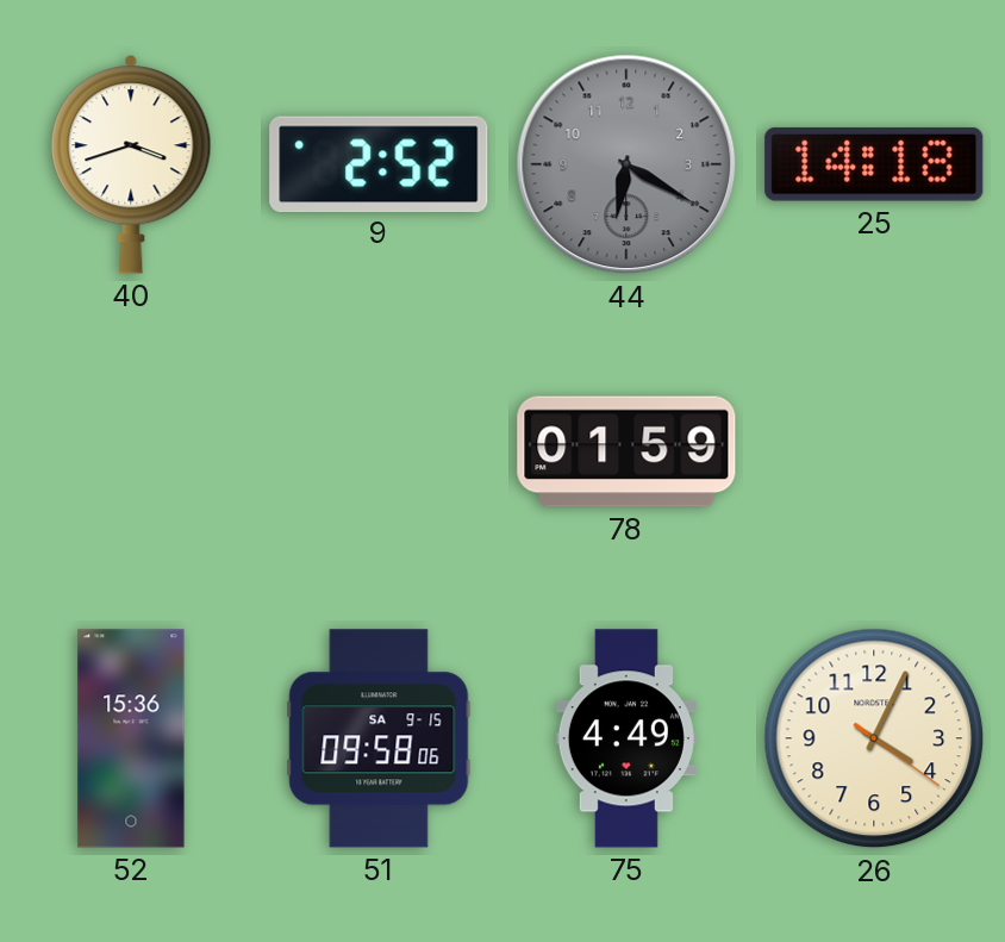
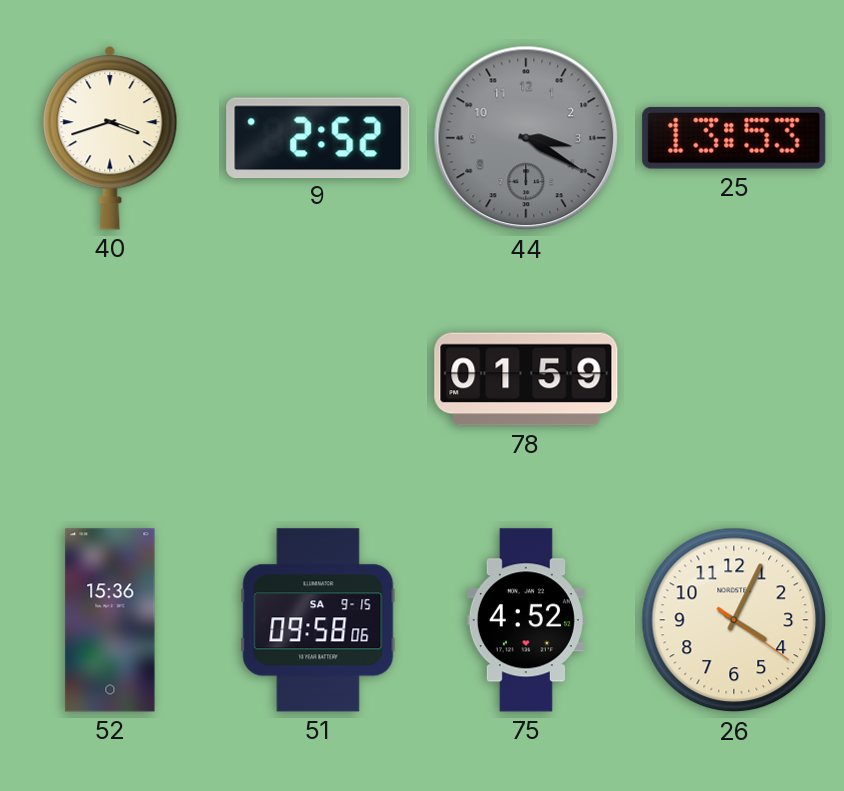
44: 6:20 -> 3:20
25: 14:18 -> 13:53
75: 4:49 -> 4:52
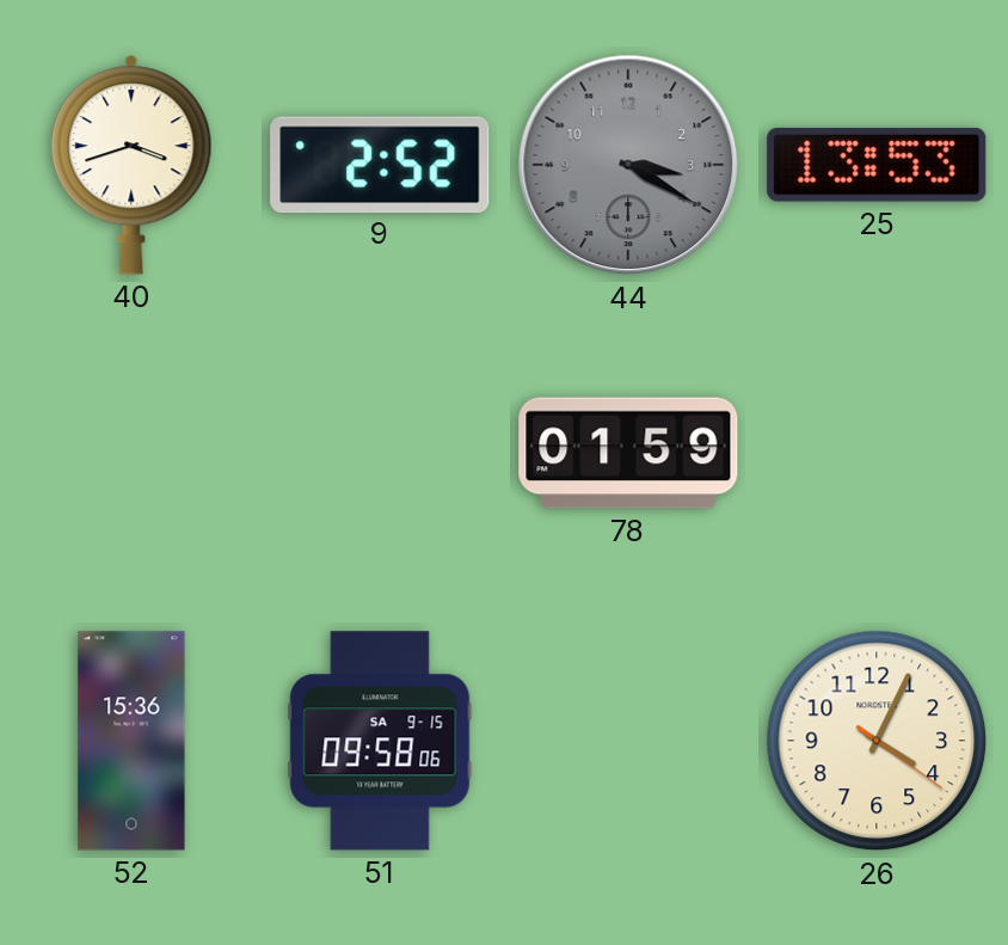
75: 4:52 -> none
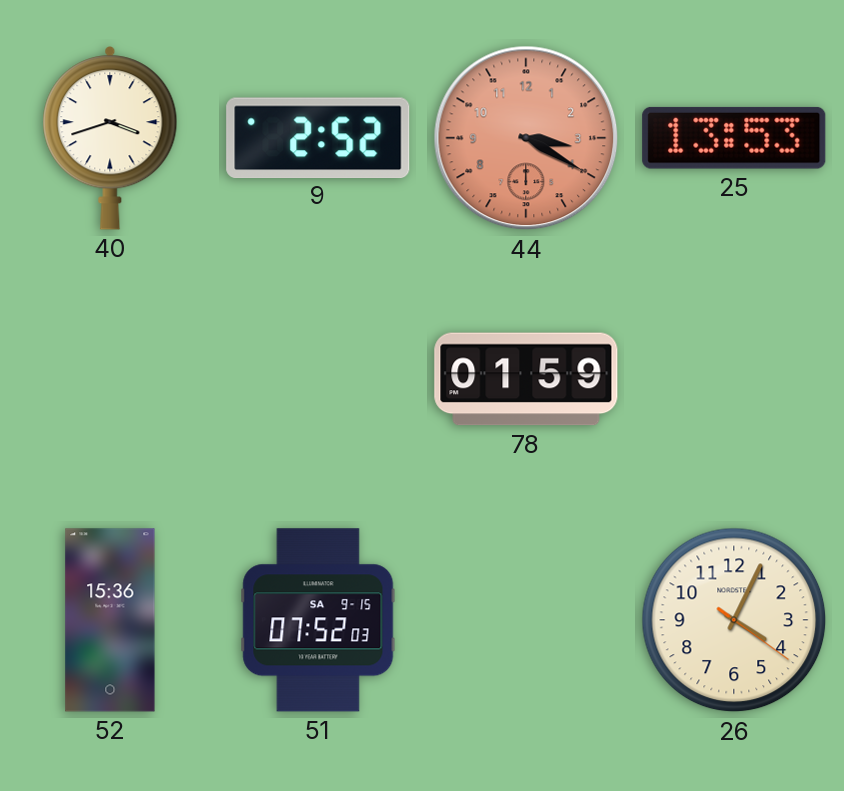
44 dial: grey -> salmon
51: 09:58 -> 07:52
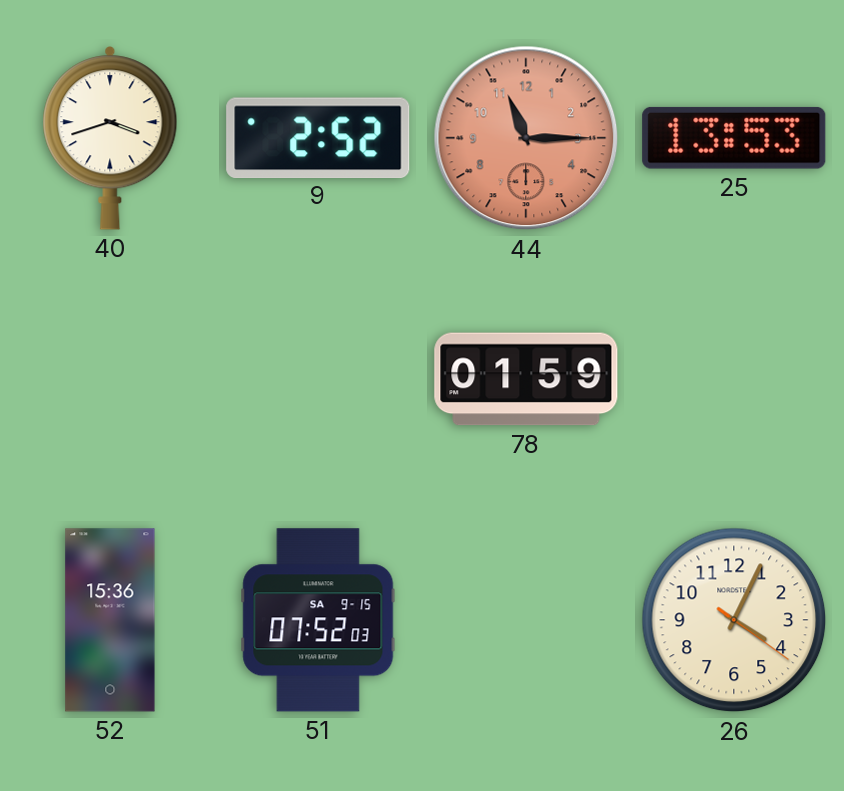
44: 3:20 -> 11:15
